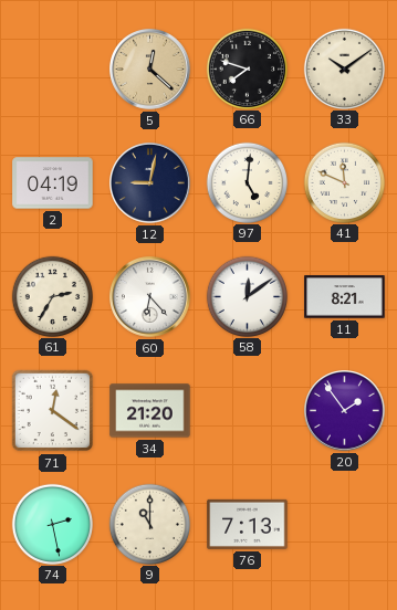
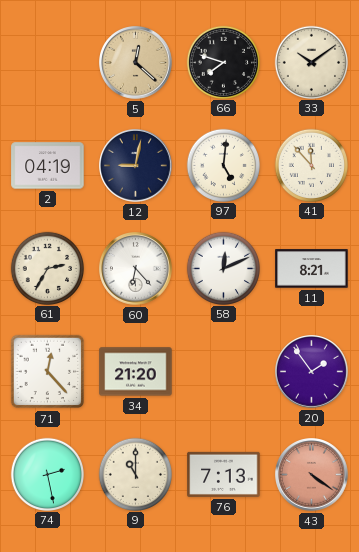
41: 11:49 -> 11:53
58: 12:09 -> 12:11
71: 12:21 -> 12:23
43: none -> 4:21
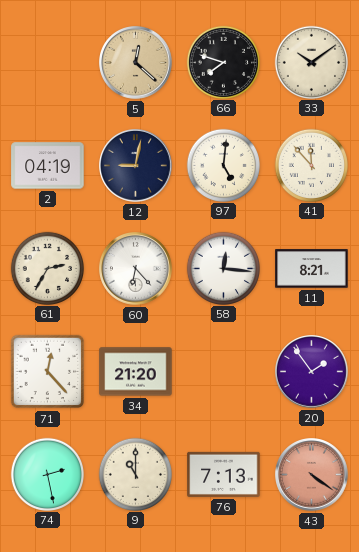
58: 12:11 -> 12:16
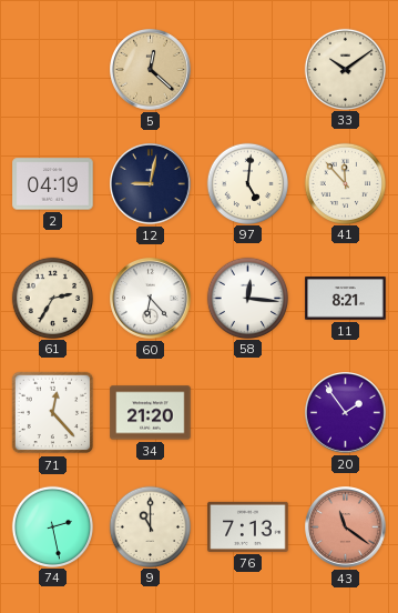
66: 7:48 -> none
43: 4:21 -> 11:21
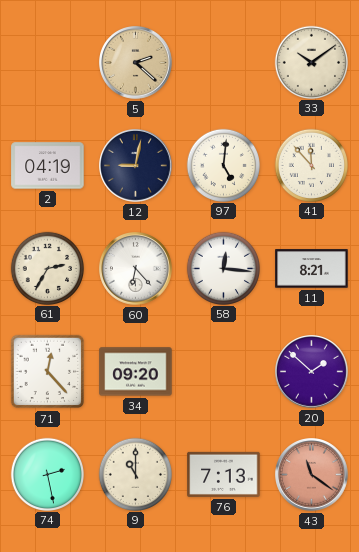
5: 12:22 -> 2:22
34: 21:20 -> 09:20
20: 1:54 -> 1:52
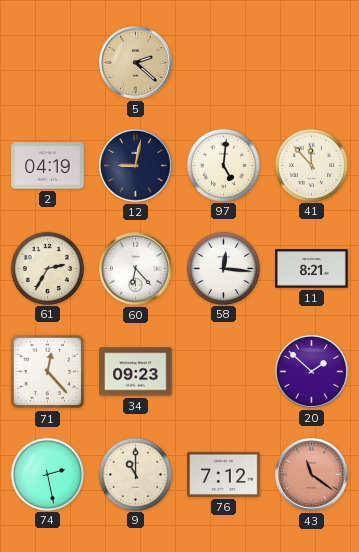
33: 10:09 -> none
34: 09:20 -> 09:23
76: 7:13 -> 7:12
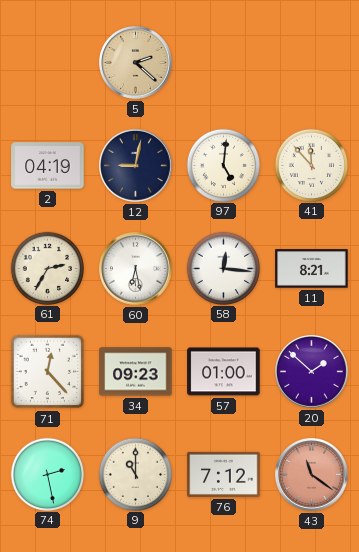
60: 6:23 -> 6:28
57: none -> 01:00
